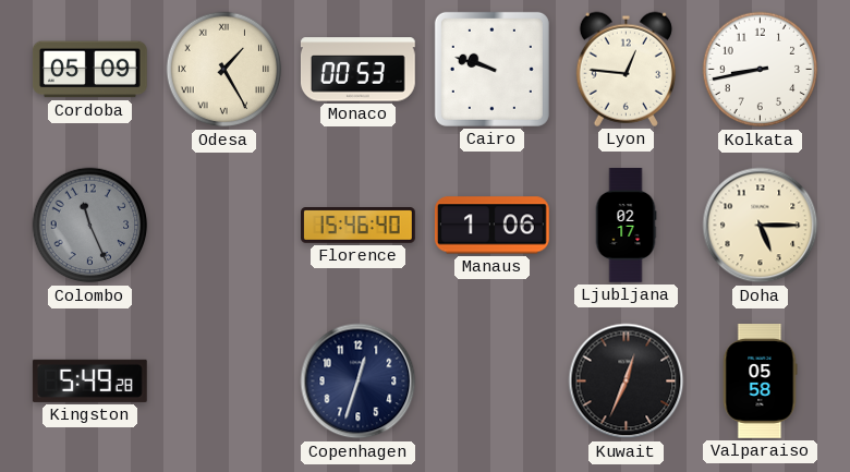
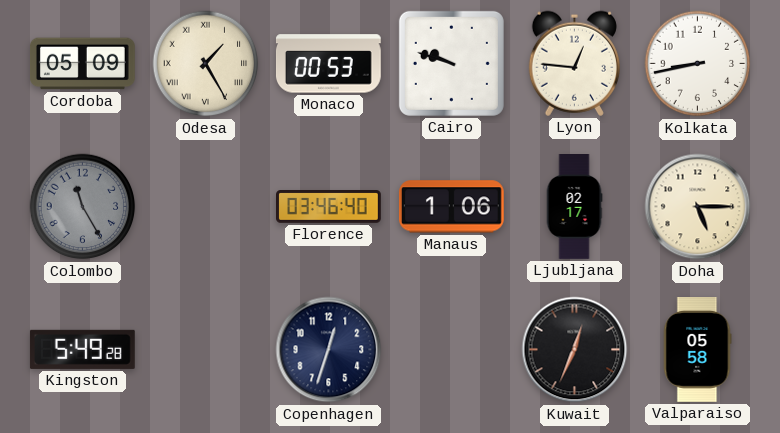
Colombo: 11:26 -> 11:25
Florence: 15:46 -> 03:46
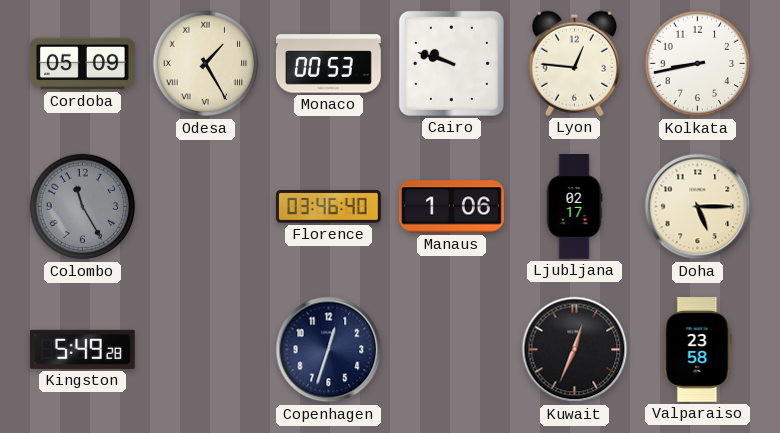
Valparaiso: 05:58 -> 23:58
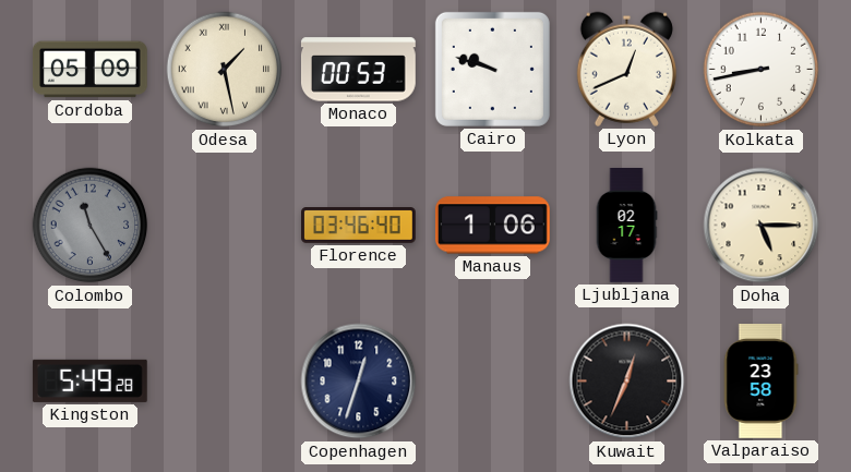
Odesa: 1:25 -> 1:28
Lyon: 12:46 -> 12:41
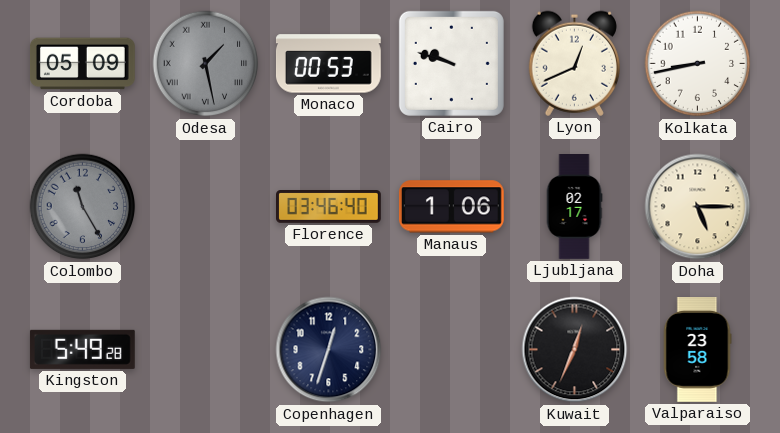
Odesa dial: cream -> grey
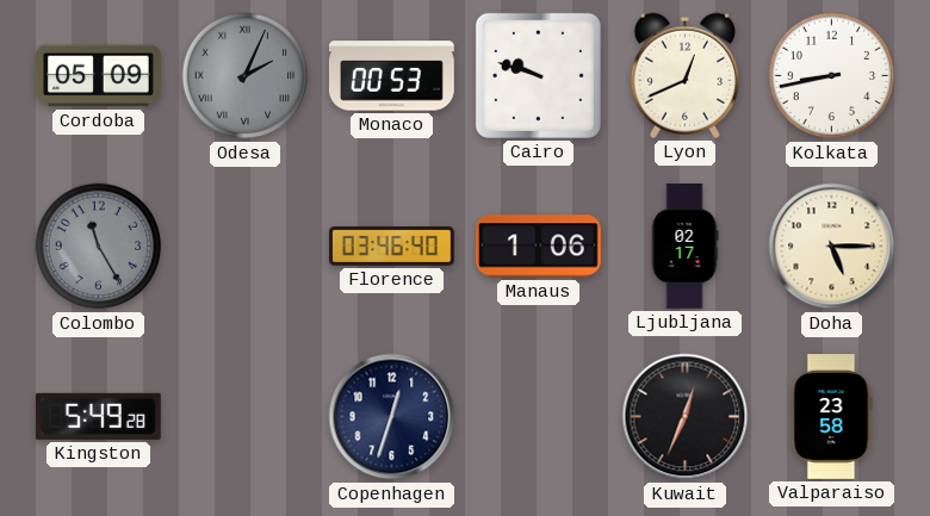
Odesa: 1:28 -> 2:04
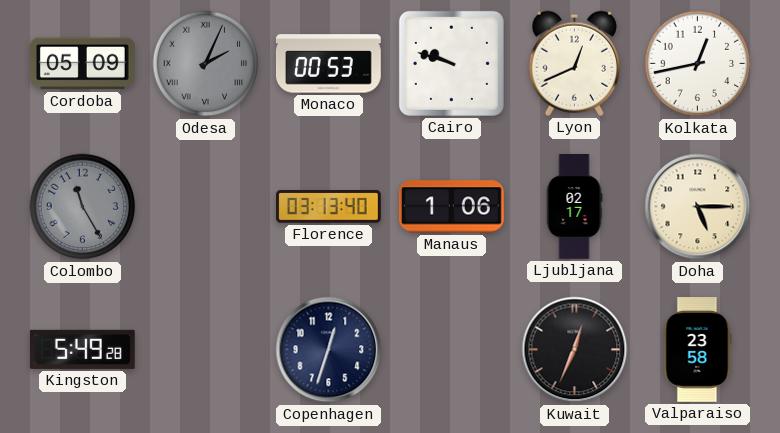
Kolkata: 8:43 -> 12:43
Florence: 03:46 -> 03:13
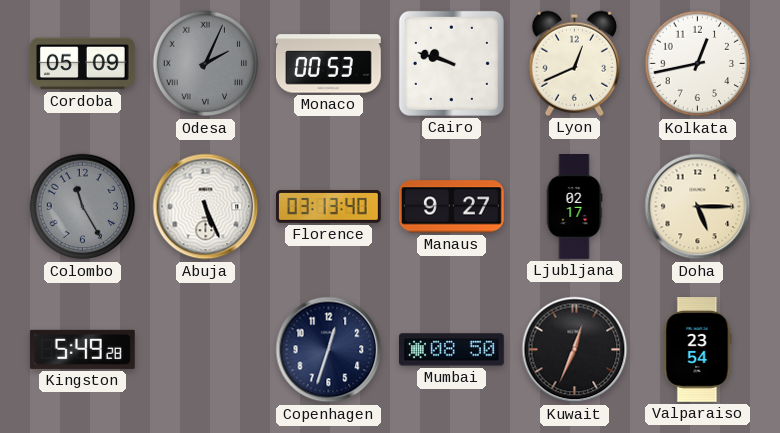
Abuja: none -> 5:26
Manaus: 1:06 -> 9:27
Mumbai: none -> 08:50
Valparaiso: 23:58 -> 23:54
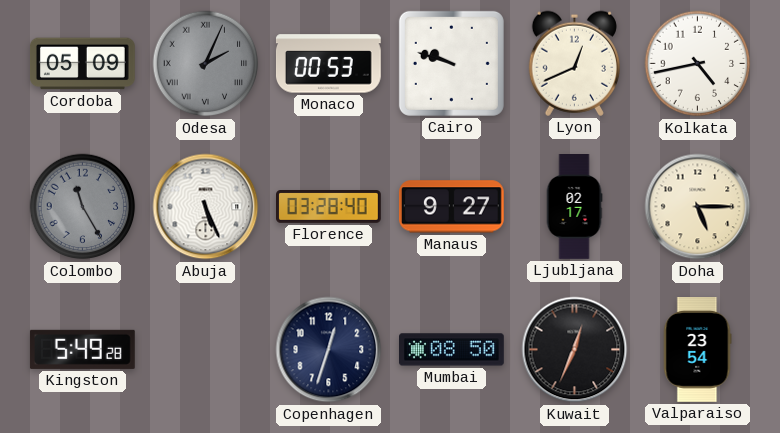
Kolkata: 12:43 -> 4:43
Florence: 03:13 -> 03:28
